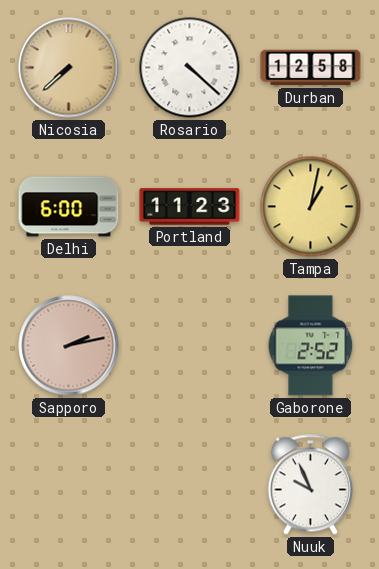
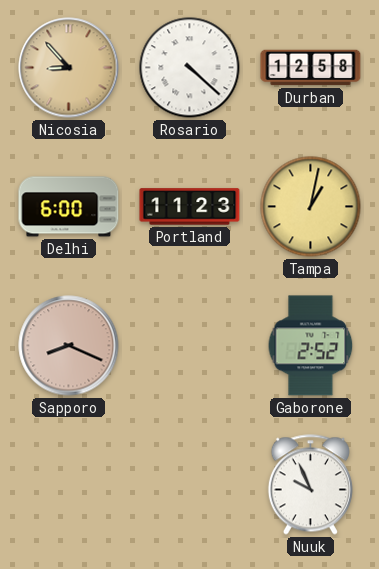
Nicosia: 7:38 -> 8:53
Sapporo: 2:13 -> 8:19
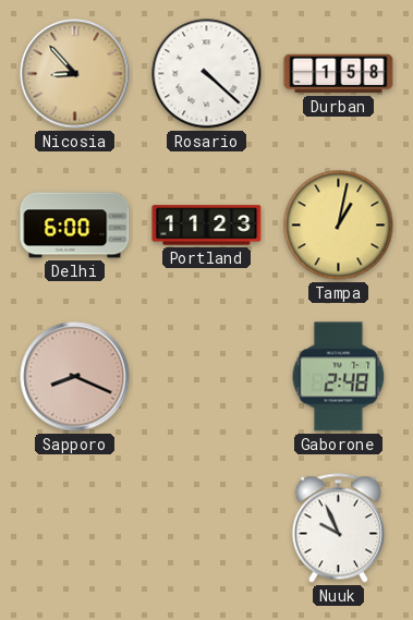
Durban: 12:58 -> 1:58
Gaborone: 2:52 -> 2:48
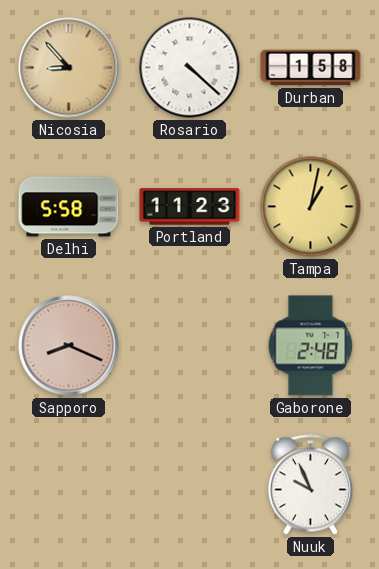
Delhi: 6:00 -> 5:58
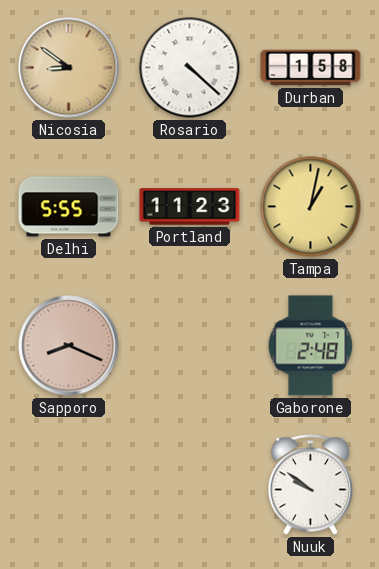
Nicosia: 8:53 -> 8:51
Delhi: 5:58 -> 5:55
Nuuk: 9:56 -> 9:51
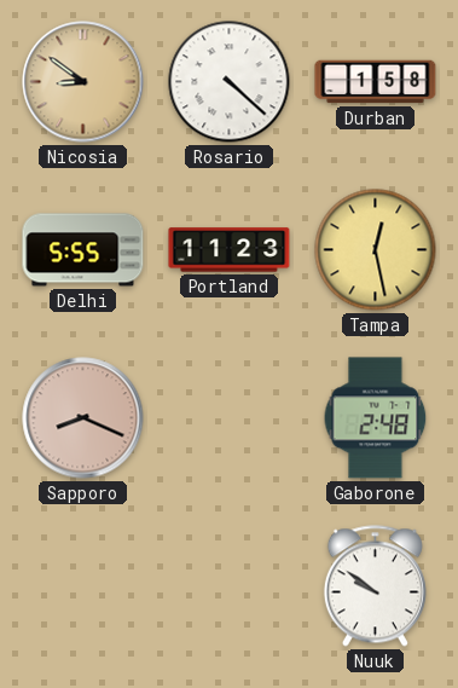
Tampa: 1:02 -> 12:28
